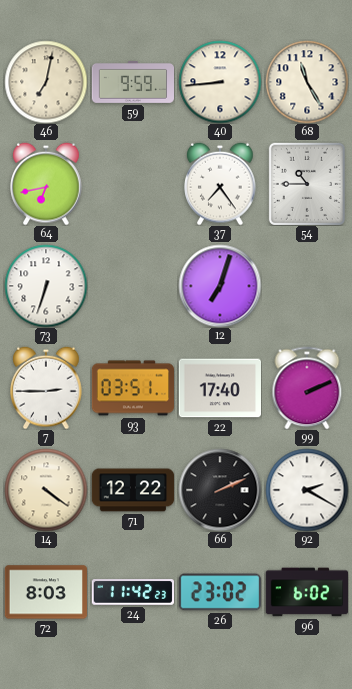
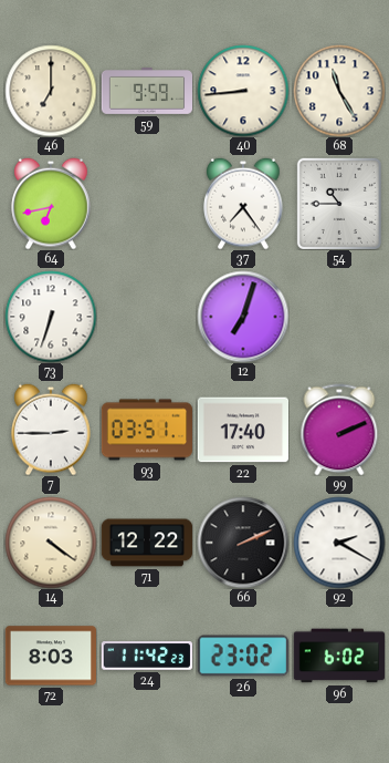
46: 7:02 -> 7:00
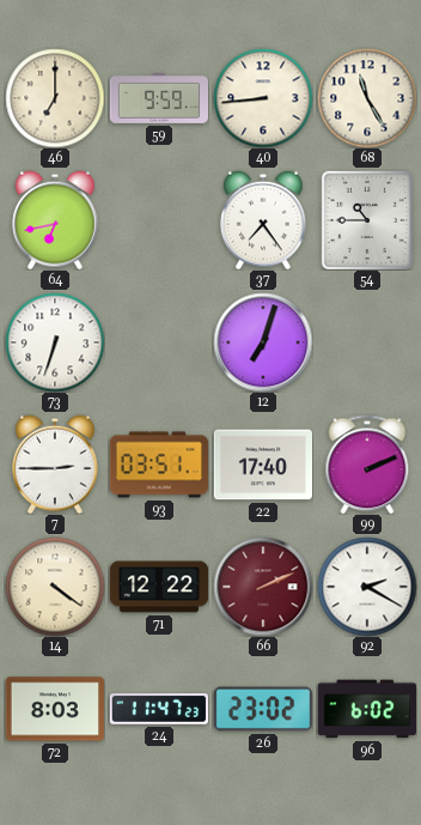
66 dial: black -> burgundy
24: 11:42 -> 11:47
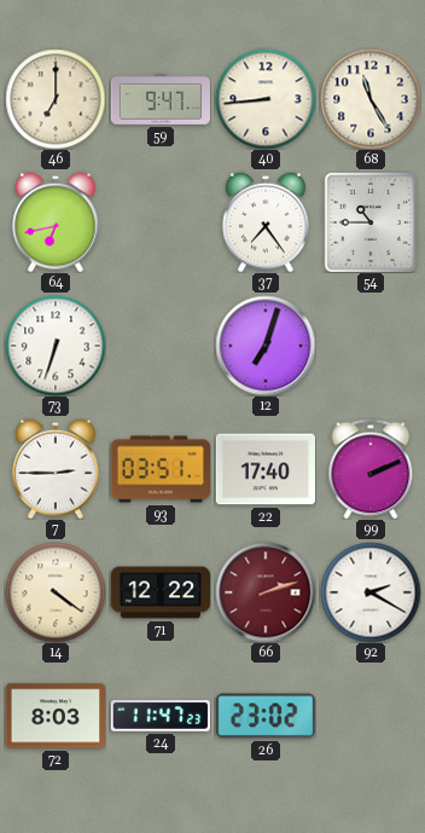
59: 9:59 -> 9:47
66: 2:11 -> 2:12
96: 6:02 -> none
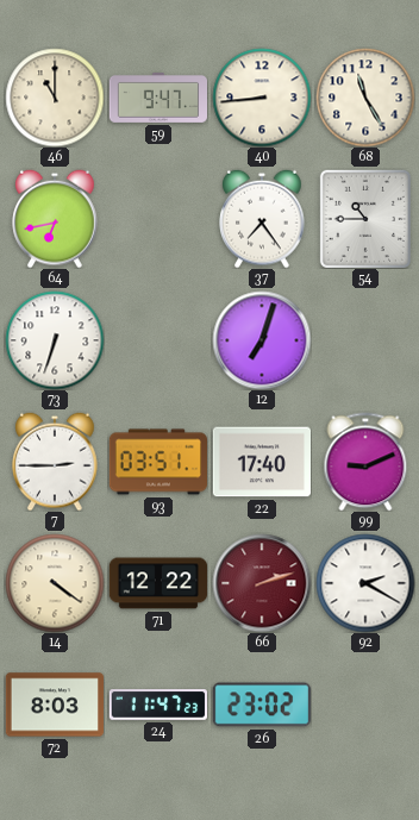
46: 7:00 -> 11:00
99: 2:11 -> 9:11
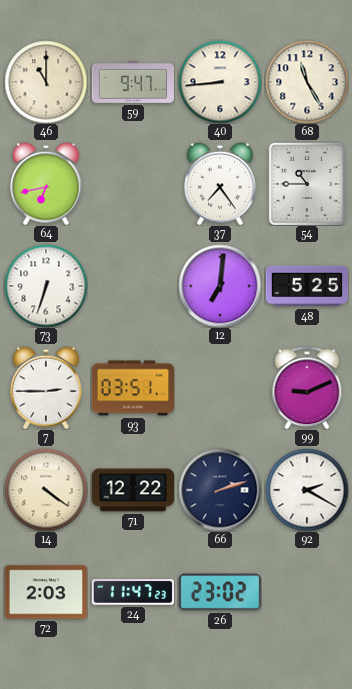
12: 7:03 -> 7:01
48: none -> 5:25
22: 17:40 -> none
66 dial: burgundy -> navy
72: 8:03 -> 2:03
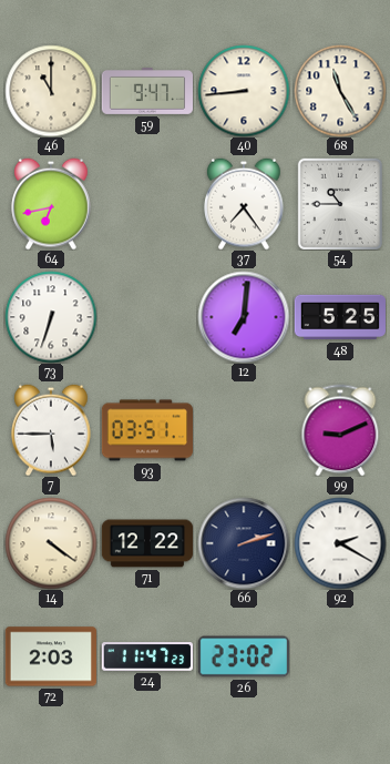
7: 2:45 -> 5:45
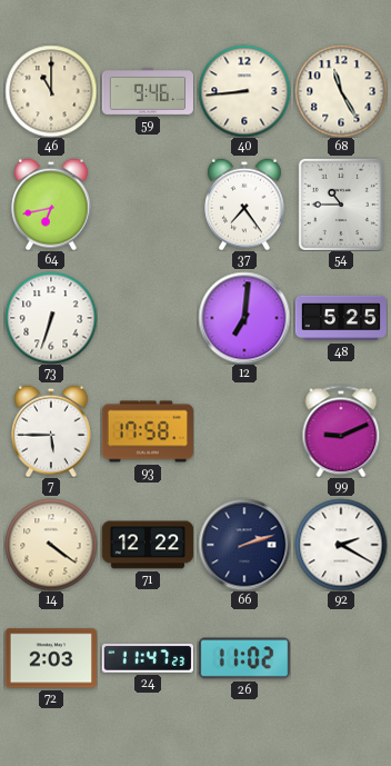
59: 9:47 -> 9:46
93: 03:51 -> 17:58
26: 23:02 -> 11:02
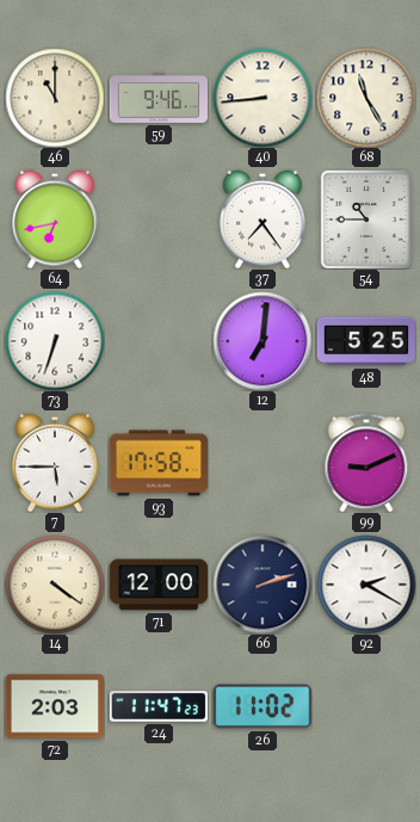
71: 12:22 -> 12:00
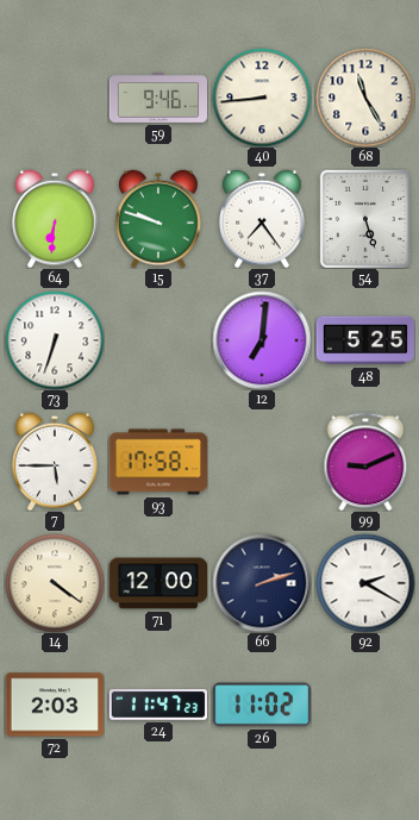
46: 11:00 -> none
64: 6:43 -> 6:31
15: none -> 9:48
54: 10:45 -> 5:27
